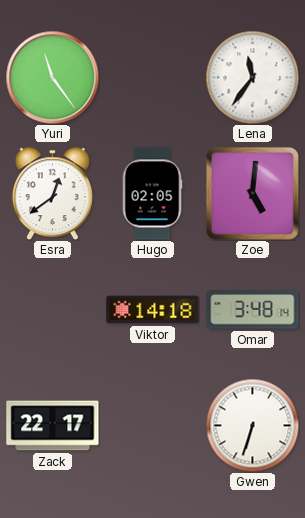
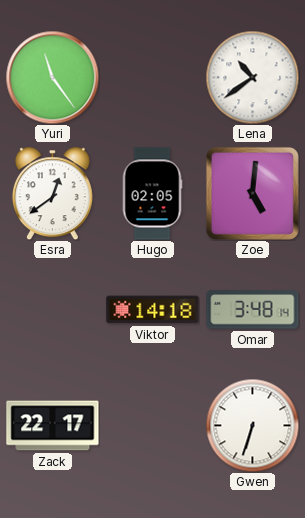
Lena: 11:36 -> 10:39
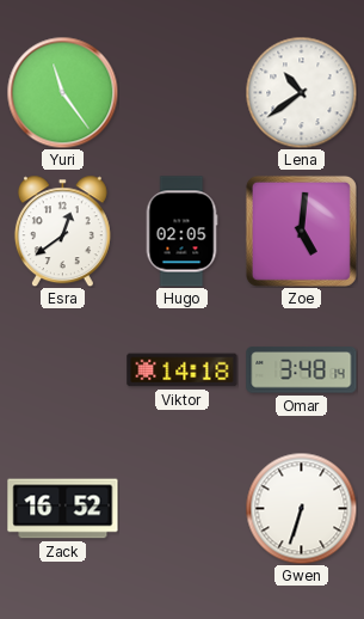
Zack: 22:17 -> 16:52
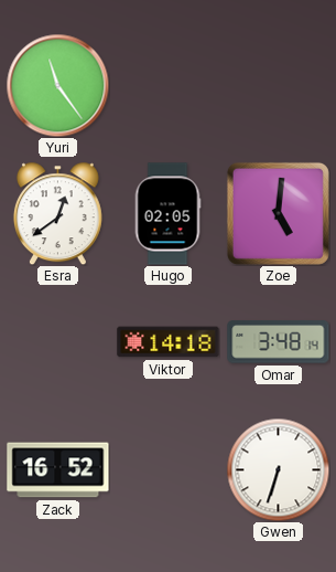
Lena: 10:39 -> none
